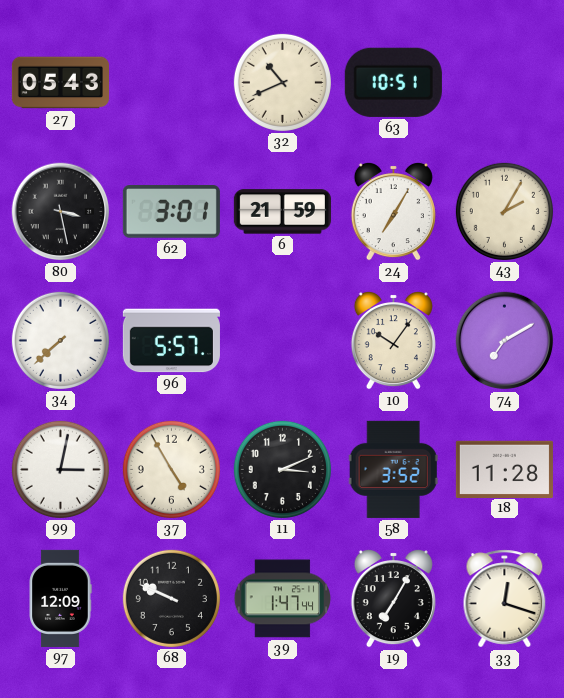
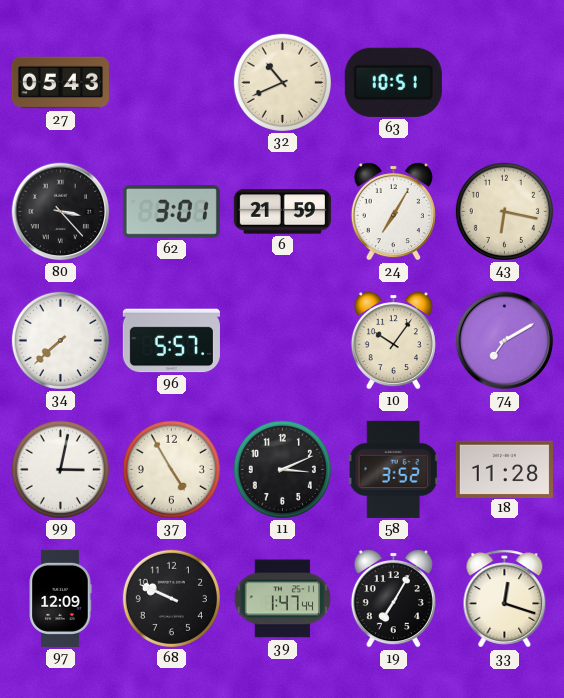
80: 3:28 -> 3:23
43: 2:05 -> 6:17
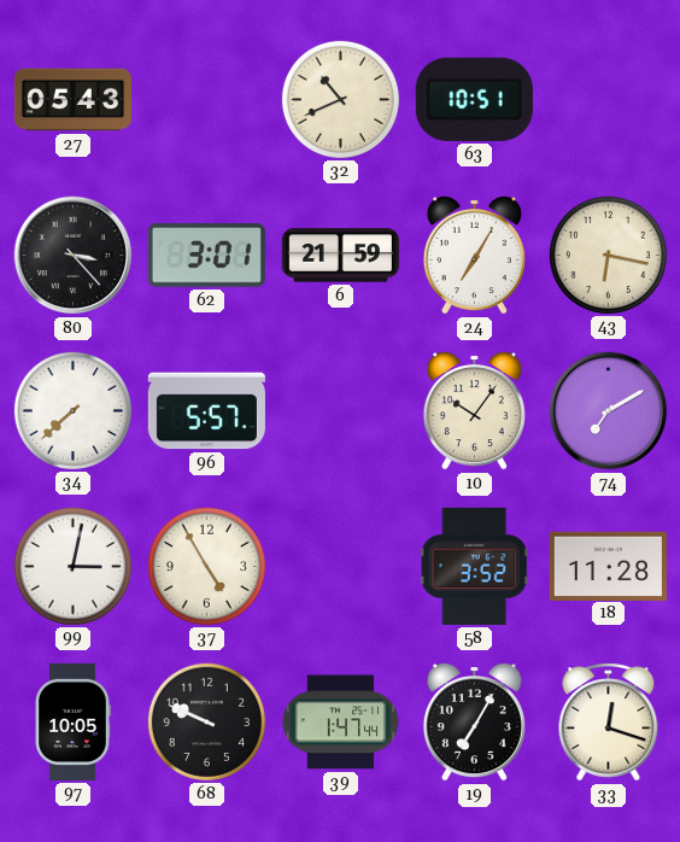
11: 3:11 -> none
97: 12:09 -> 10:05
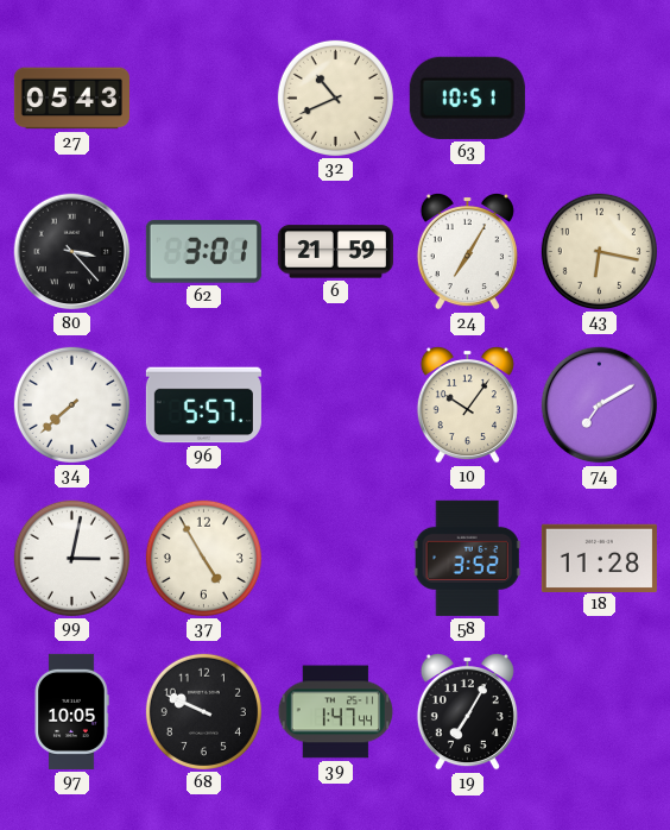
33: 12:18 -> none
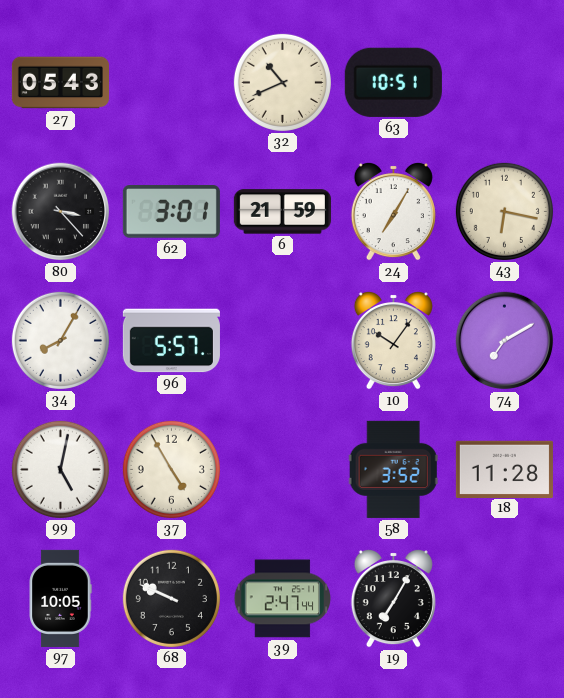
34: 7:38 -> 8:05
99: 3:02 -> 5:02
39: 1:47 -> 2:47
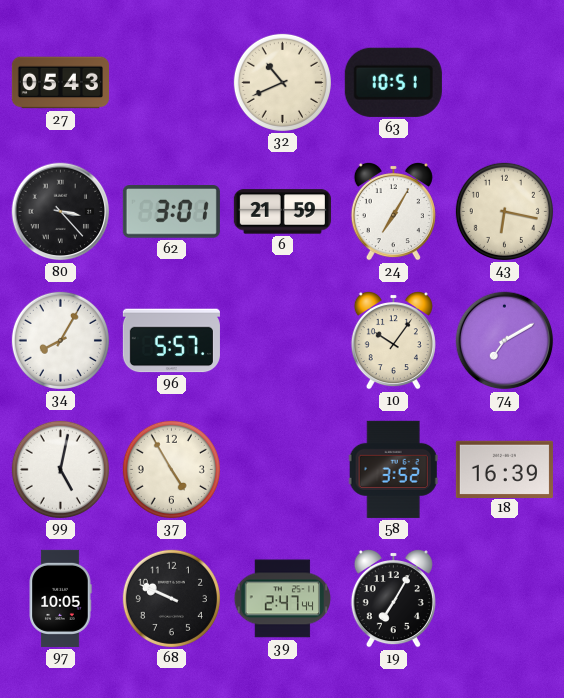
18: 11:28 -> 16:39
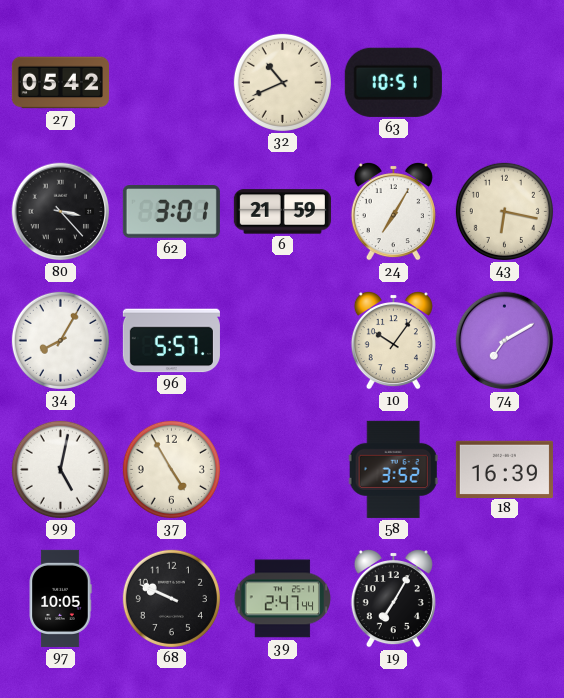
27: 05:43 -> 05:42
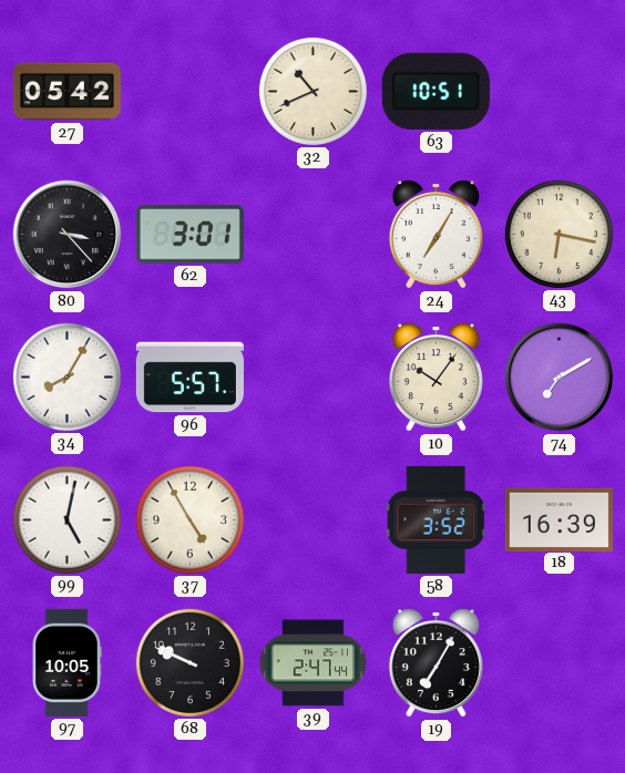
6: 21:59 -> none
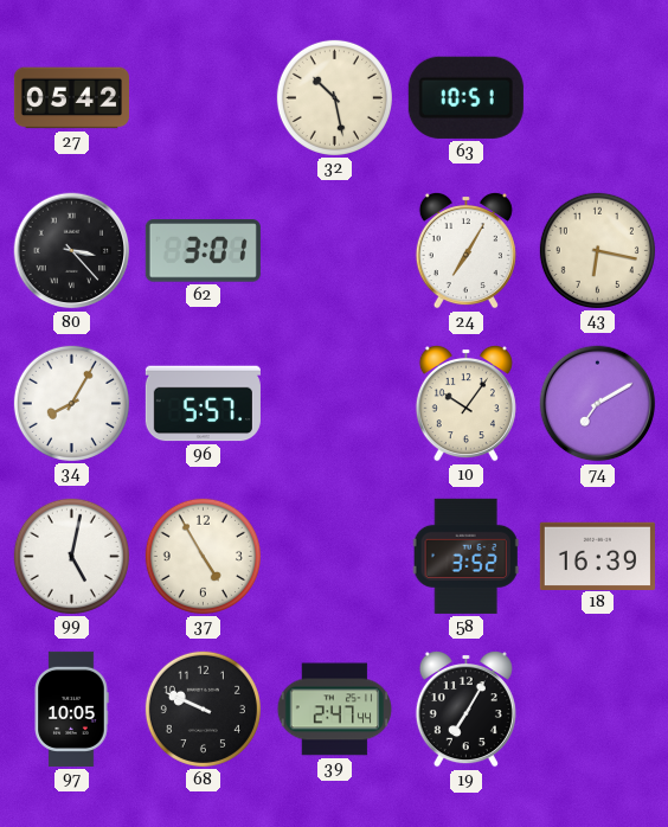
32: 10:41 -> 10:28
